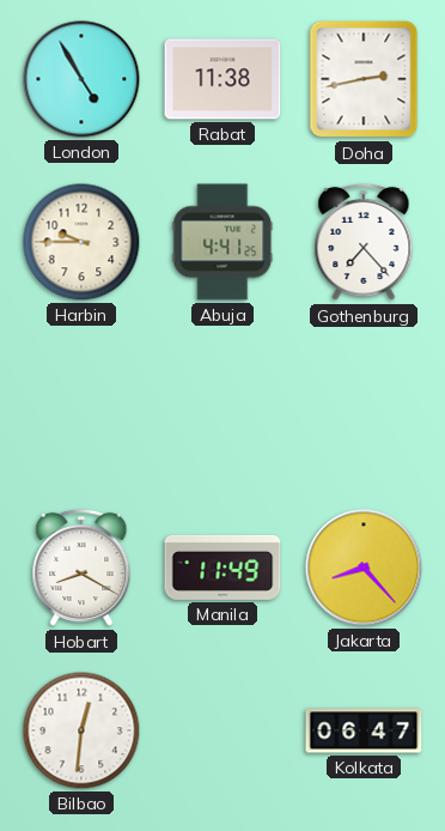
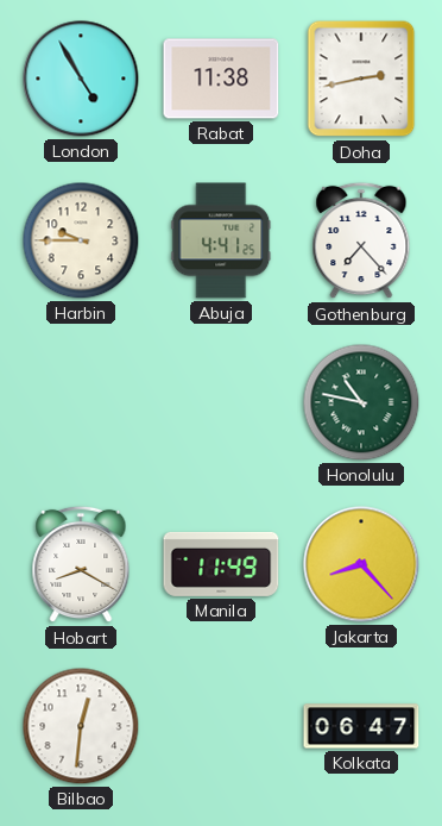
Honolulu: none -> 10:47
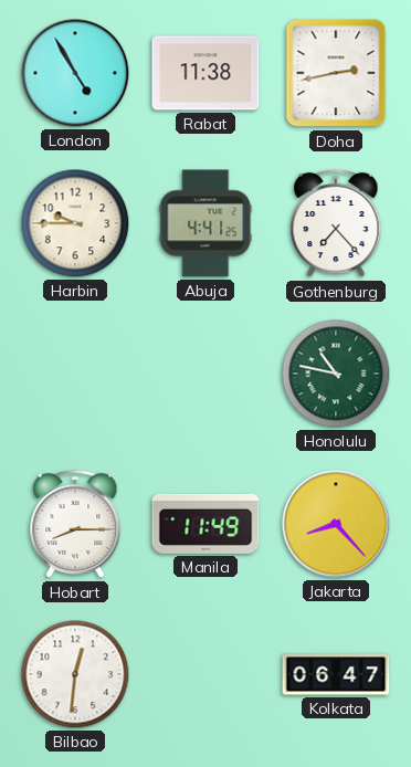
Hobart: 8:20 -> 8:15
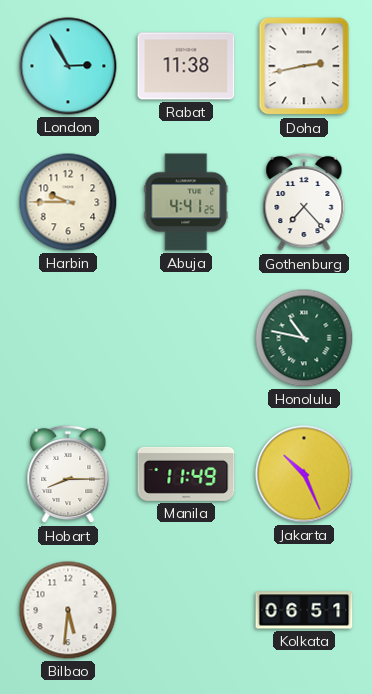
London: 4:55 -> 2:55
Jakarta: 8:23 -> 10:26
Bilbao: 12:31 -> 5:31
Kolkata: 06:47 -> 06:51
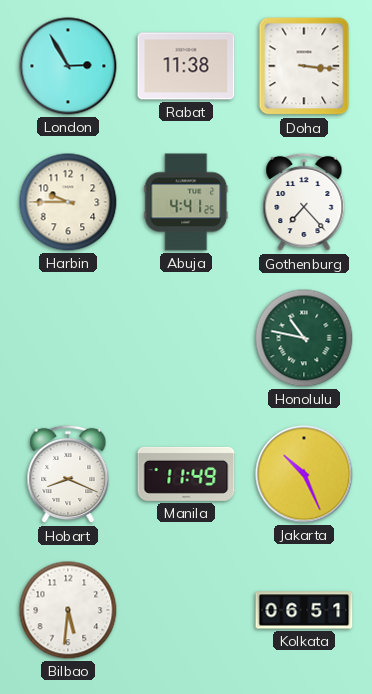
Doha: 2:43 -> 3:16
Hobart: 8:15 -> 8:19
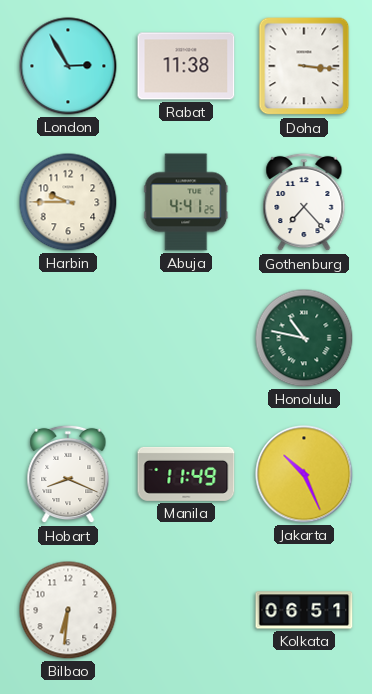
Bilbao: 5:31 -> 6:31
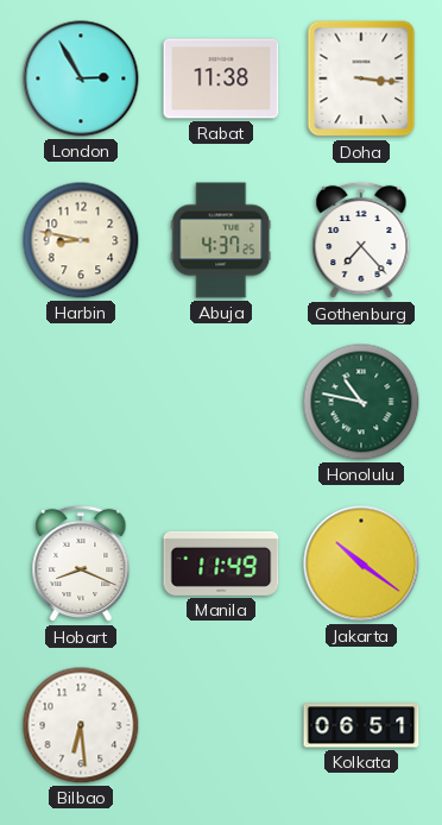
Harbin: 9:45 -> 8:47
Abuja: 4:41 -> 4:37
Jakarta: 10:26 -> 10:21
Bilbao: 6:31 -> 6:29
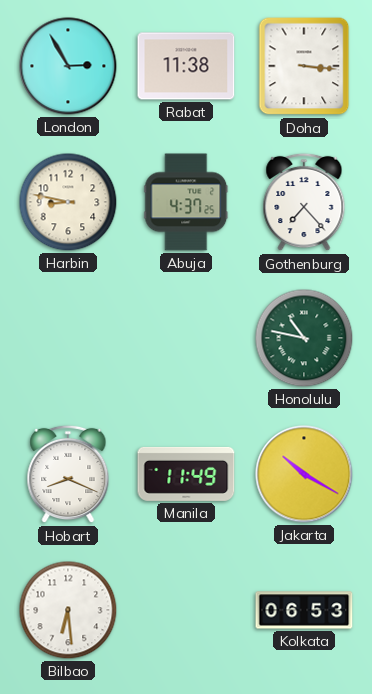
Jakarta: 10:21 -> 10:20
Kolkata: 06:51 -> 06:53
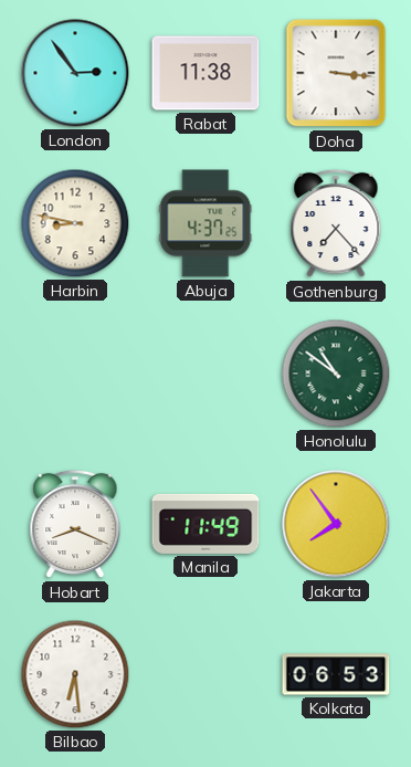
London: 2:55 -> 2:54
Honolulu: 10:47 -> 10:51
Jakarta: 10:20 -> 7:54
